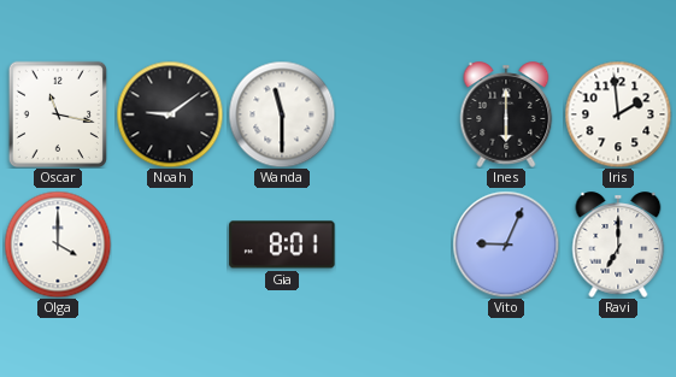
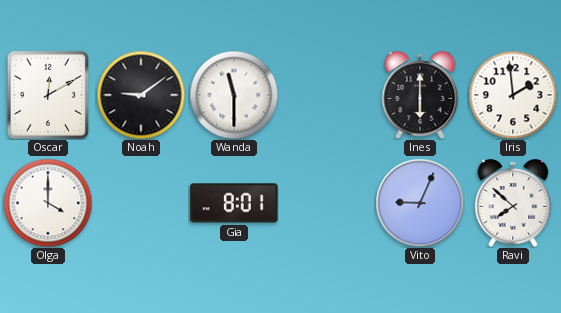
Oscar: 11:17 -> 12:10
Ravi: 7:00 -> 7:52
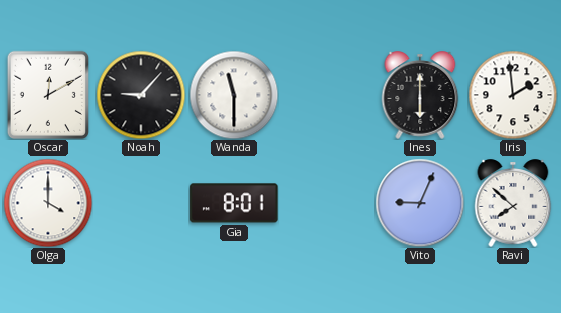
Noah: 9:09 -> 9:07
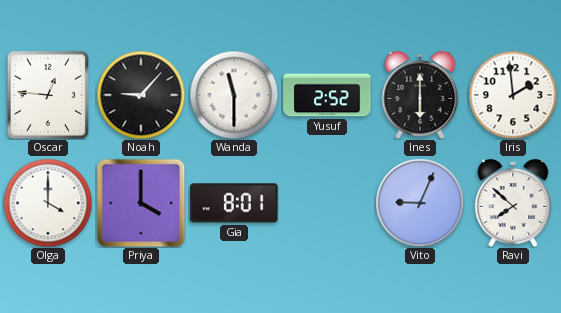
Oscar: 12:10 -> 12:46
Yusuf: none -> 2:52
Priya: none -> 4:00
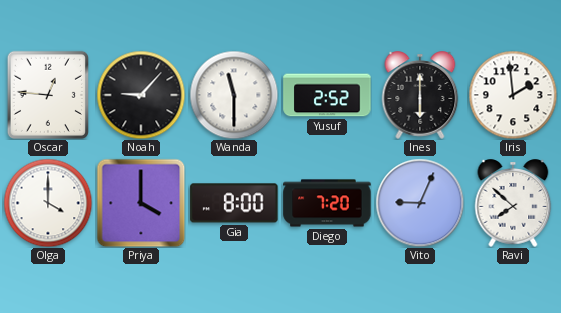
Gia: 8:01 -> 8:00
Diego: none -> 7:20
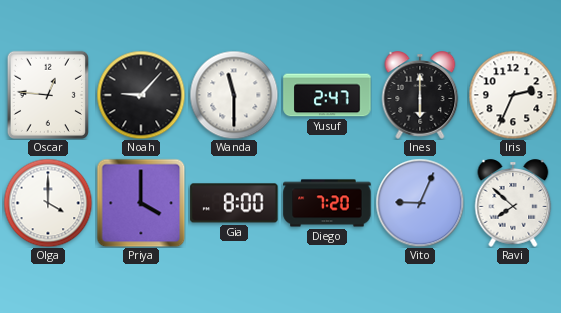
Yusuf: 2:52 -> 2:47
Iris: 1:59 -> 2:34
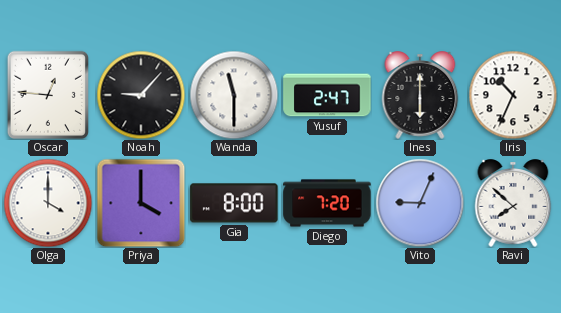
Iris: 2:34 -> 10:34
